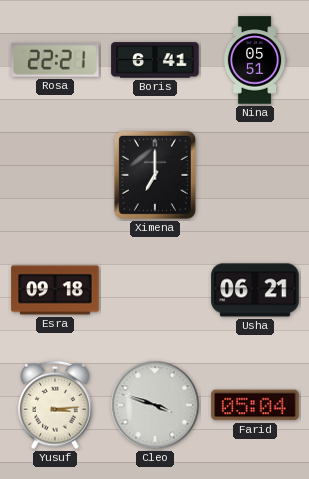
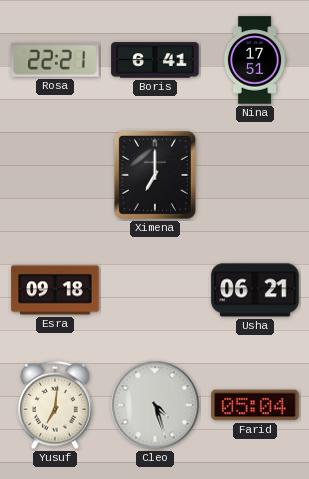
Nina: 05:51 -> 17:51
Yusuf: 3:14 -> 7:01
Cleo: 3:48 -> 4:27
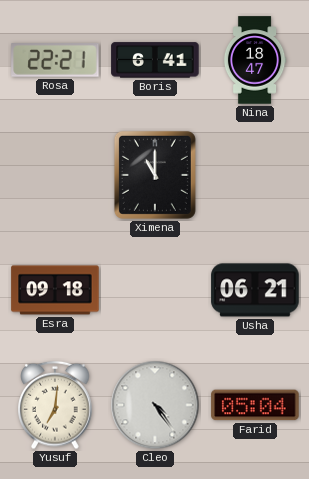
Nina: 17:51 -> 18:47
Ximena: 7:00 -> 11:00
Cleo: 4:27 -> 4:24
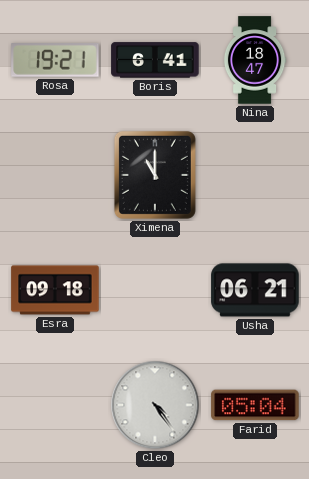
Rosa: 22:21 -> 19:21
Yusuf: 7:01 -> none
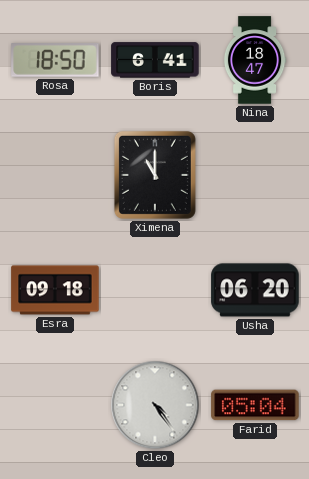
Rosa: 19:21 -> 18:50
Usha: 06:21 -> 06:20
